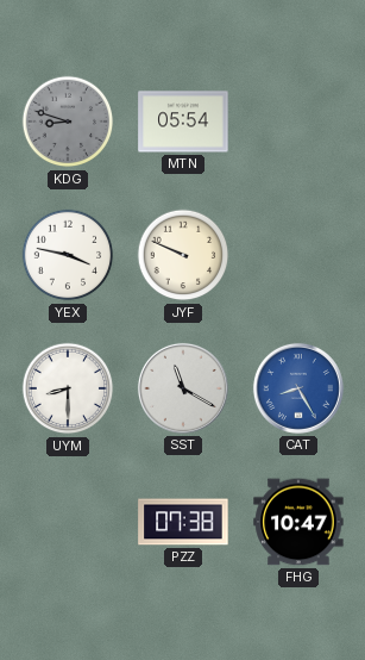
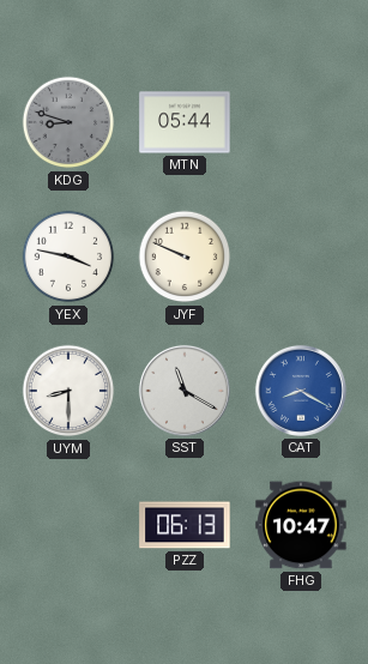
MTN: 05:54 -> 05:44
CAT: 8:25 -> 8:20
PZZ: 07:38 -> 06:13
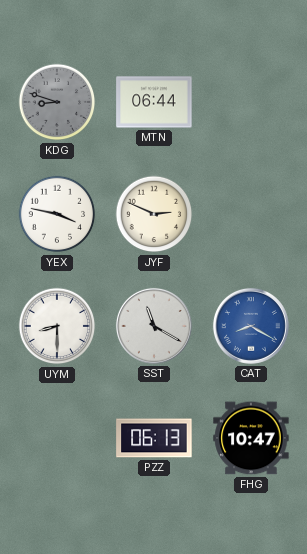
MTN: 05:44 -> 06:44
JYF: 9:49 -> 2:49
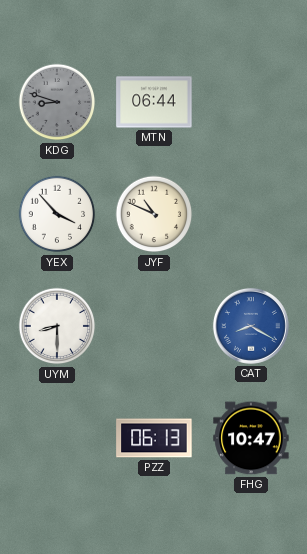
YEX: 3:47 -> 3:53
JYF: 2:49 -> 10:49
SST: 11:20 -> none
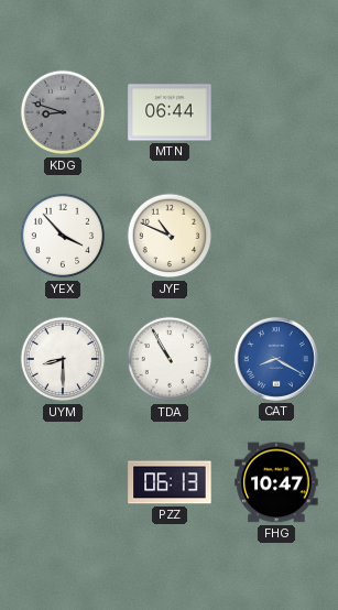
TDA: none -> 10:55
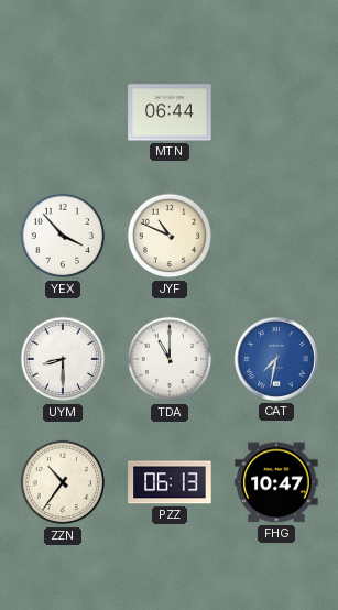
KDG: 8:48 -> none
TDA: 10:55 -> 11:00
CAT: 8:20 -> 7:32
ZZN: none -> 10:36
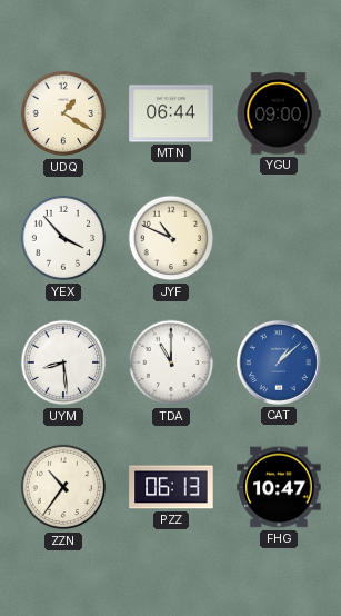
UDQ: none -> 1:20
YGU: none -> 09:00
UYM: 8:30 -> 8:29
CAT: 7:32 -> 1:08
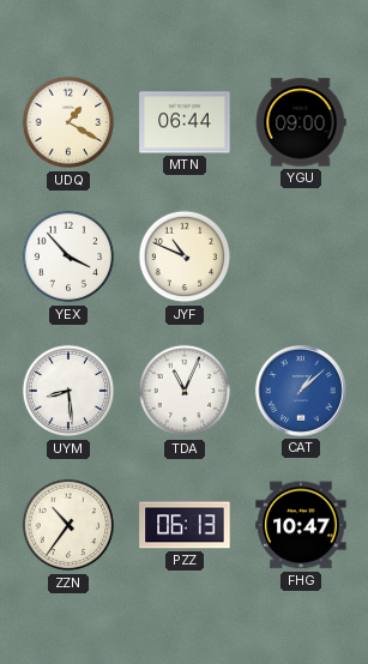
TDA: 11:00 -> 11:04
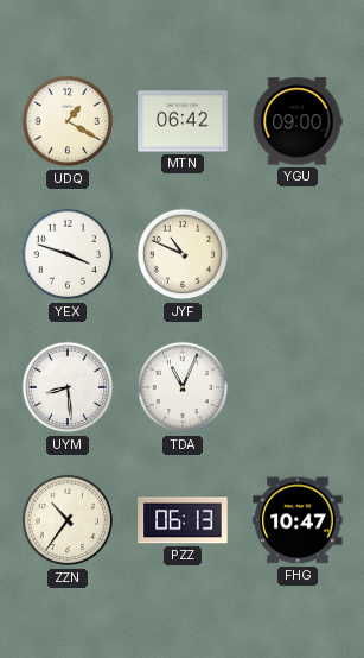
MTN: 06:44 -> 06:42
YEX: 3:53 -> 3:48
CAT: 1:08 -> none
